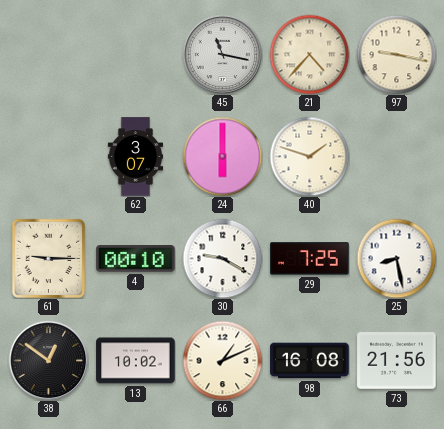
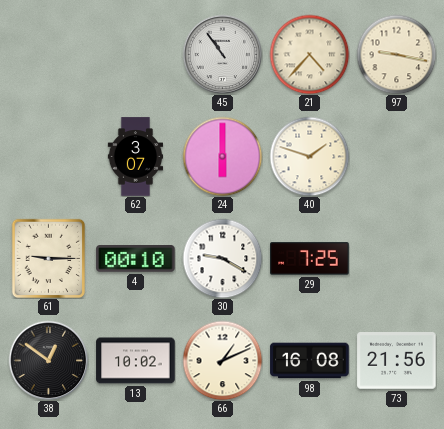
45: 11:17 -> 10:54
25: 8:28 -> none
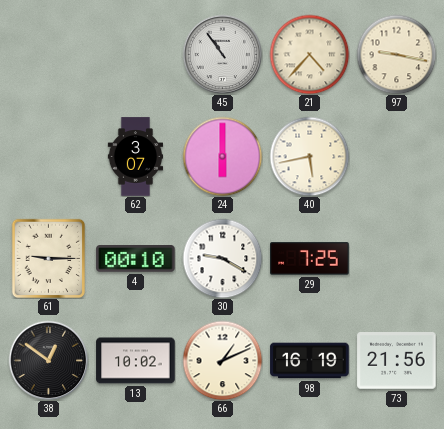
40: 1:48 -> 5:43
98: 16:08 -> 16:19
